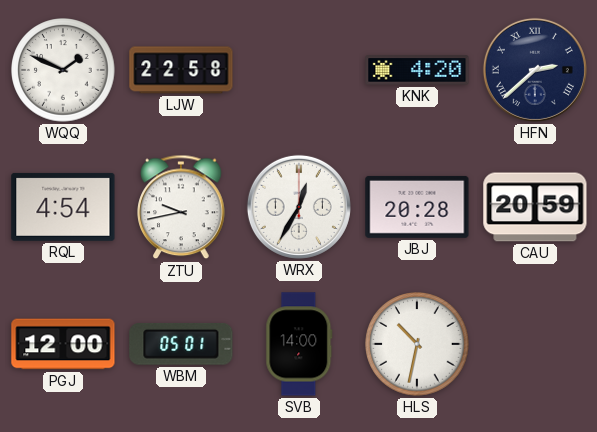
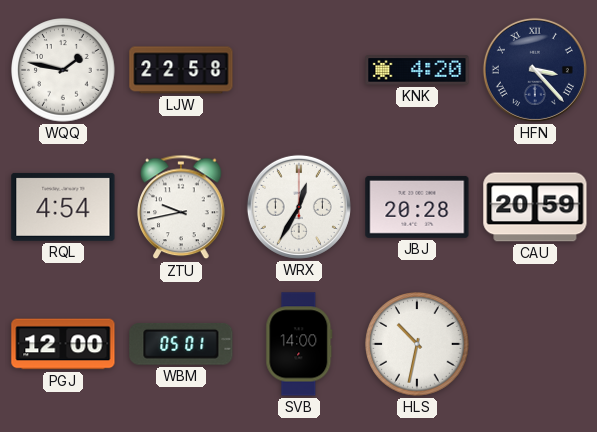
WQQ: 1:49 -> 1:47
HFN: 2:38 -> 3:23
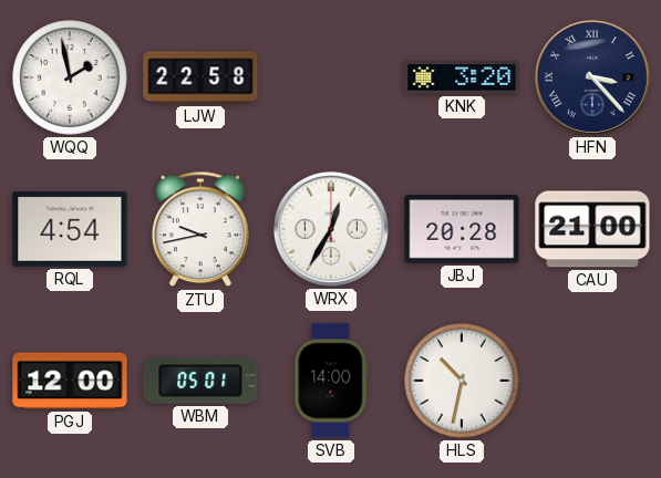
WQQ: 1:47 -> 1:58
KNK: 4:20 -> 3:20
CAU: 20:59 -> 21:00
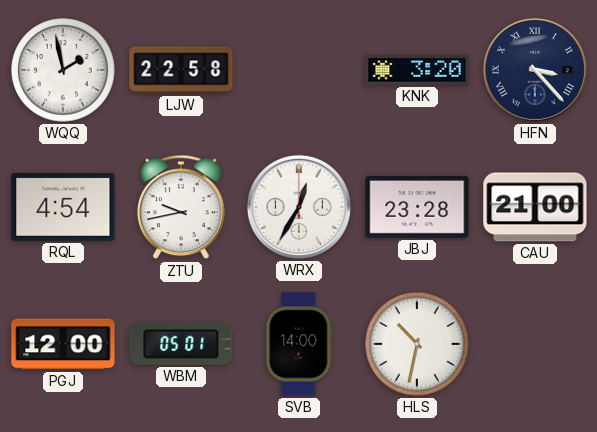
JBJ: 20:28 -> 23:28
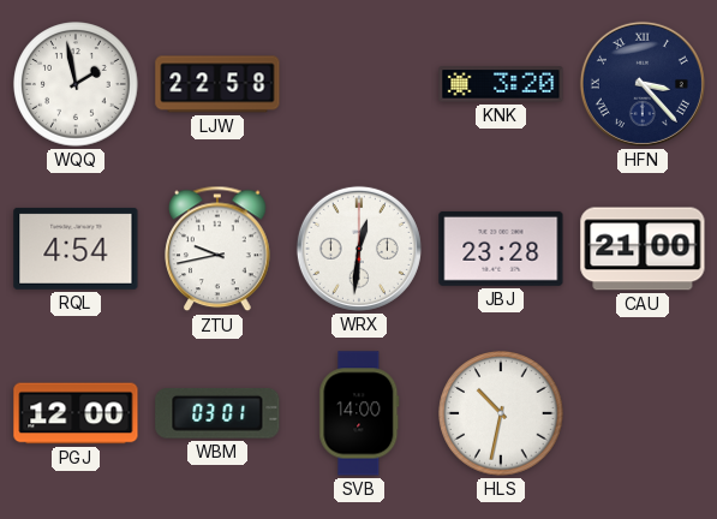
WRX: 12:35 -> 12:31
WBM: 05:01 -> 03:01
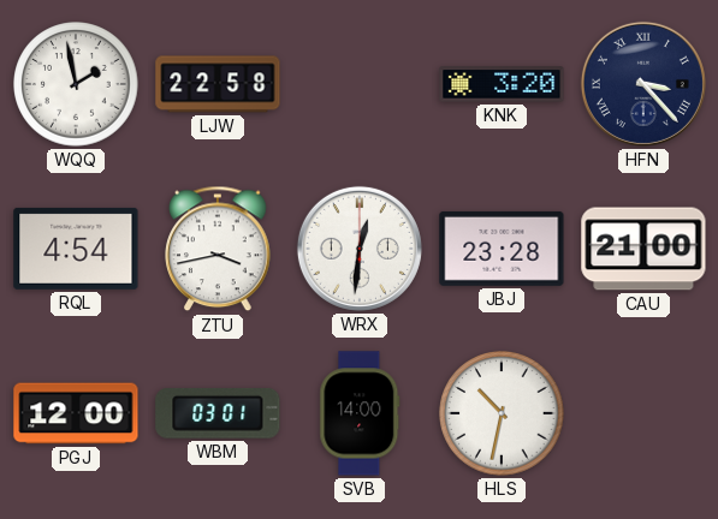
ZTU: 9:43 -> 3:43
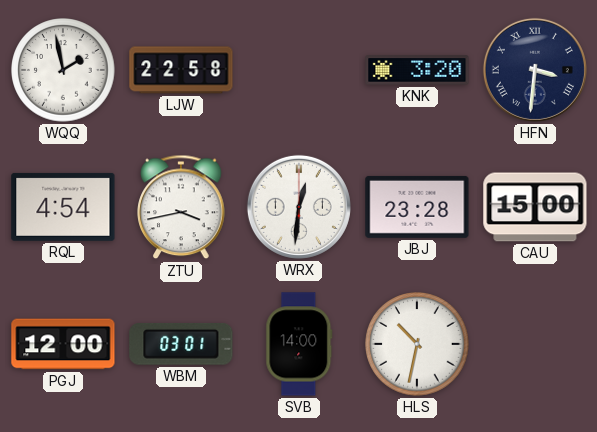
HFN: 3:23 -> 3:31
CAU: 21:00 -> 15:00
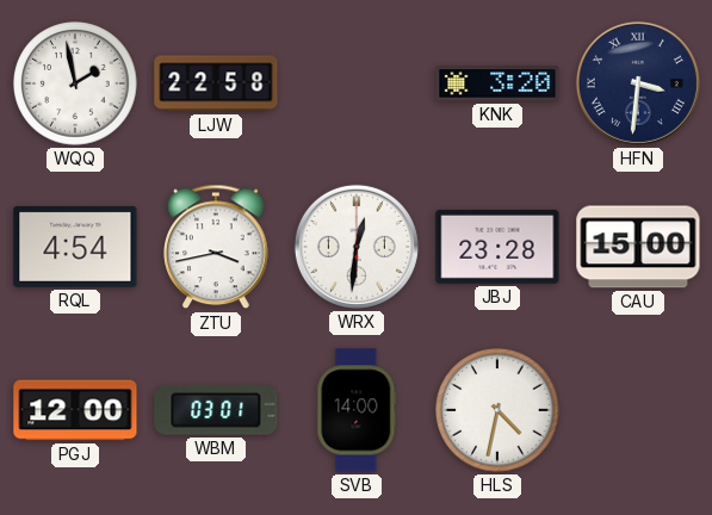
HLS: 10:32 -> 4:32
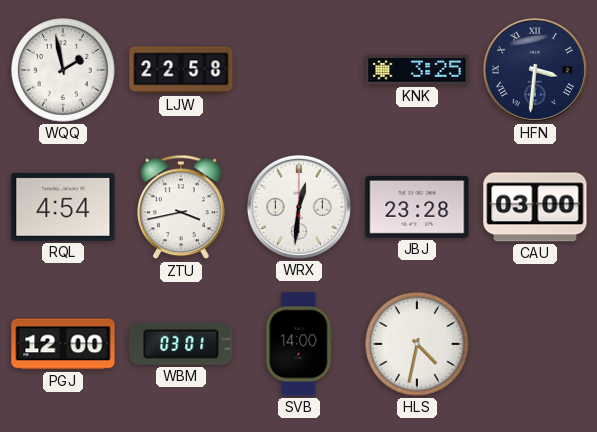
KNK: 3:20 -> 3:25
CAU: 15:00 -> 03:00
